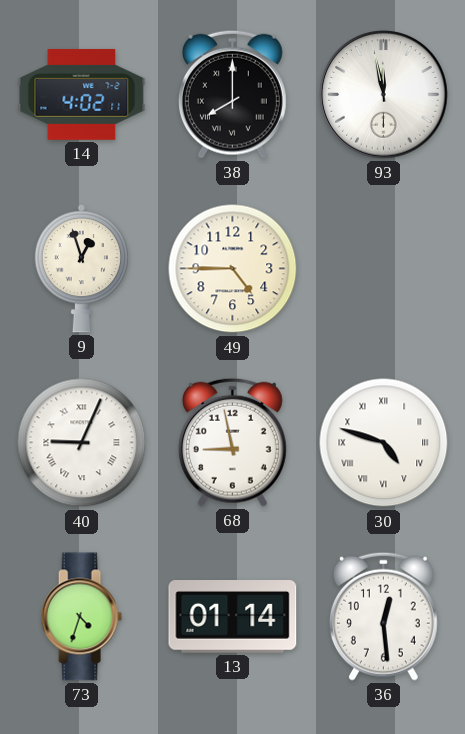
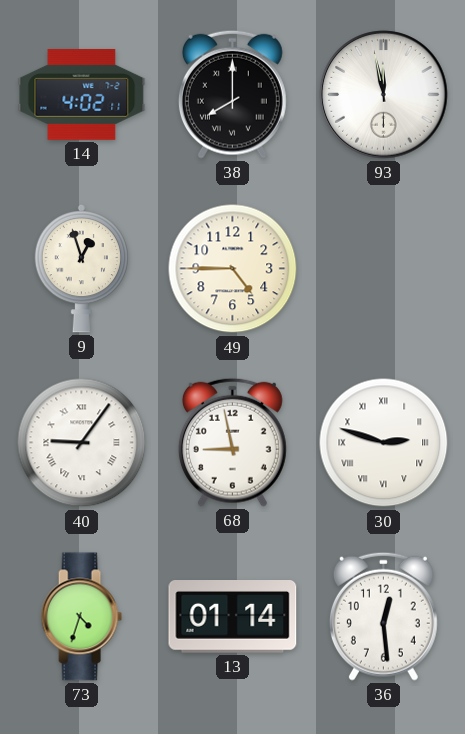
40: 9:04 -> 9:06
30: 4:48 -> 2:48
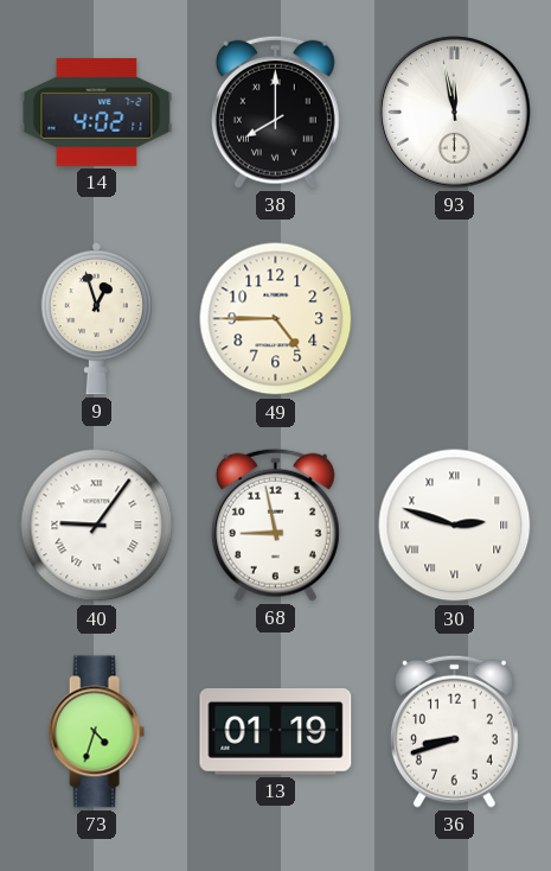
13: 01:14 -> 01:19
36: 12:29 -> 8:42
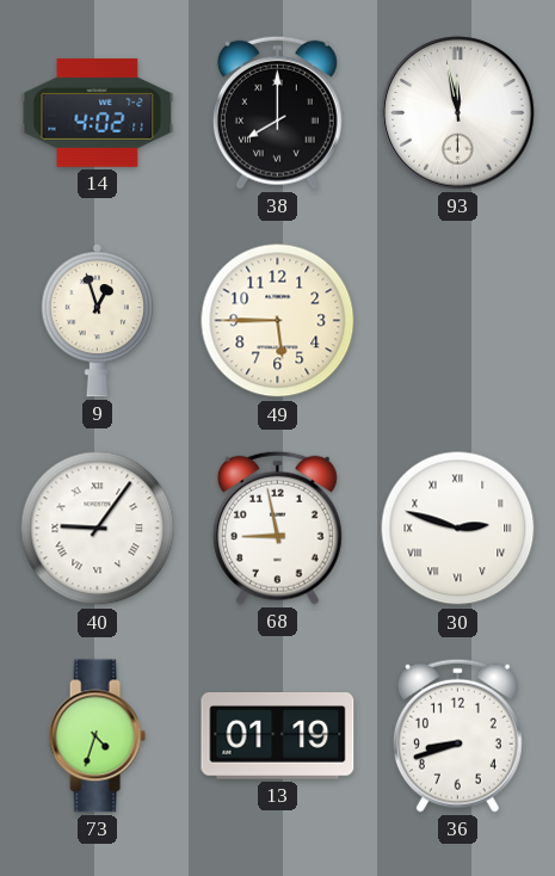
49: 4:45 -> 5:45
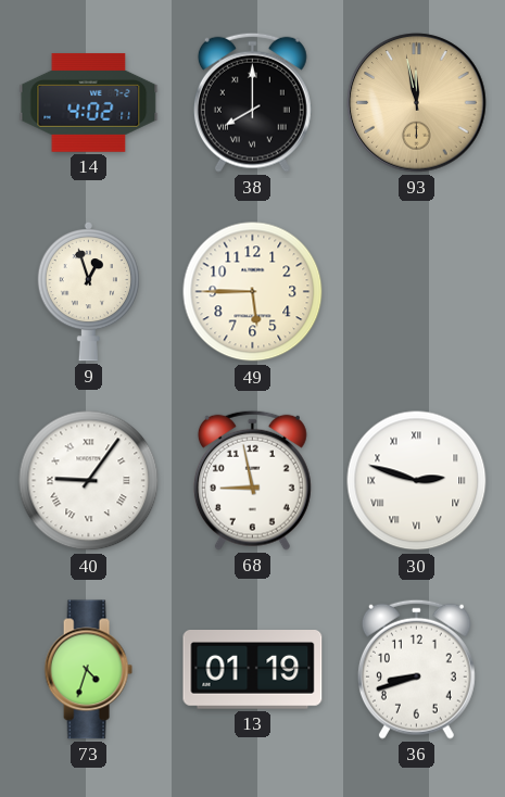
93 dial: white -> champagne
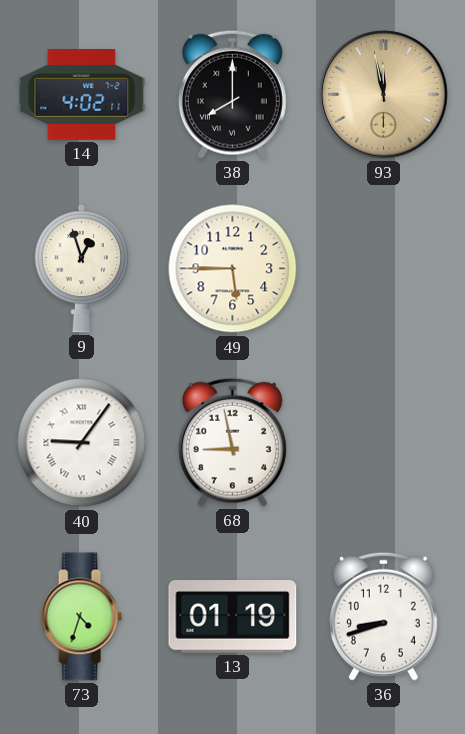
30: 2:48 -> none
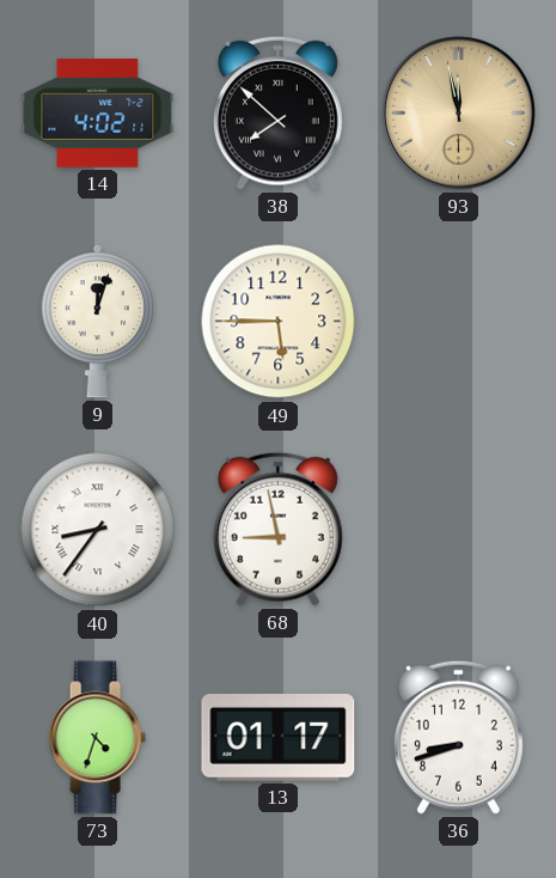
38: 8:00 -> 7:52
9: 12:57 -> 12:03
40: 9:06 -> 8:36
13: 01:19 -> 01:17
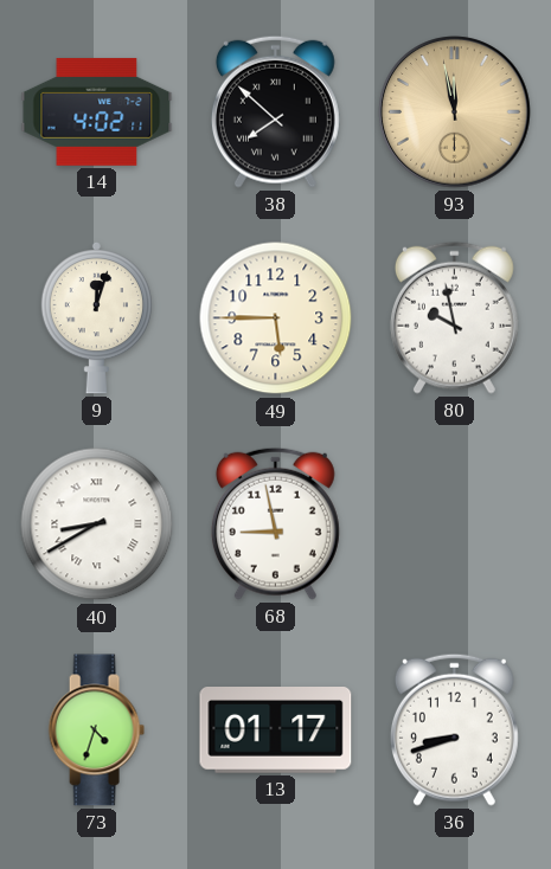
80: none -> 9:58
40: 8:36 -> 8:40
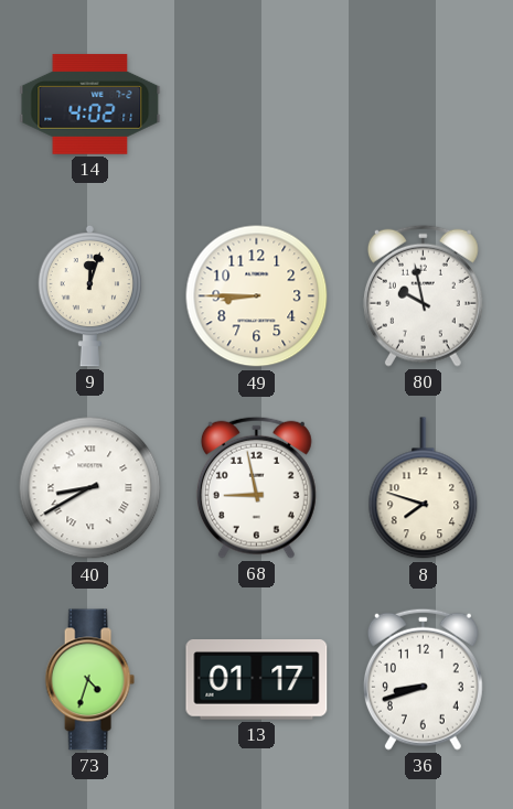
38: 7:52 -> none
93: 11:58 -> none
49: 5:45 -> 8:45
8: none -> 7:48
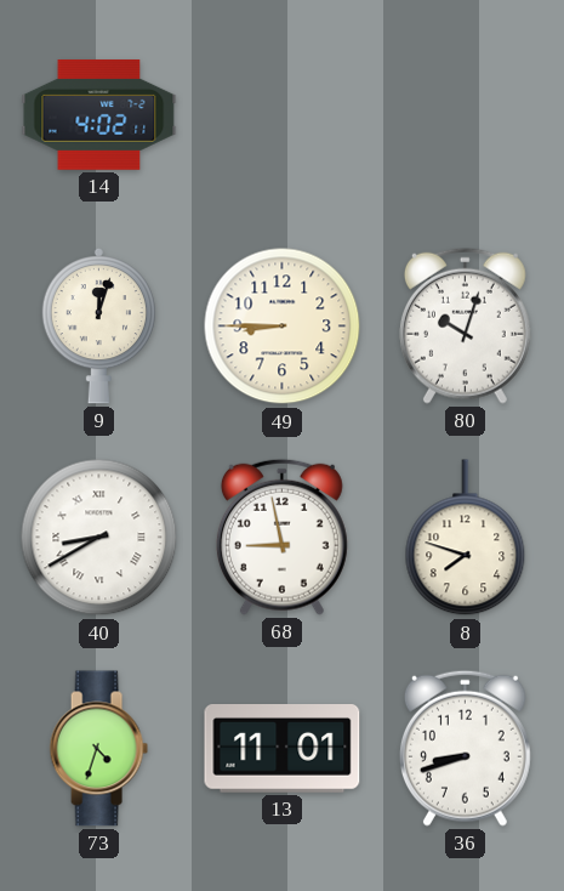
80: 9:58 -> 10:03
13: 01:17 -> 11:01
